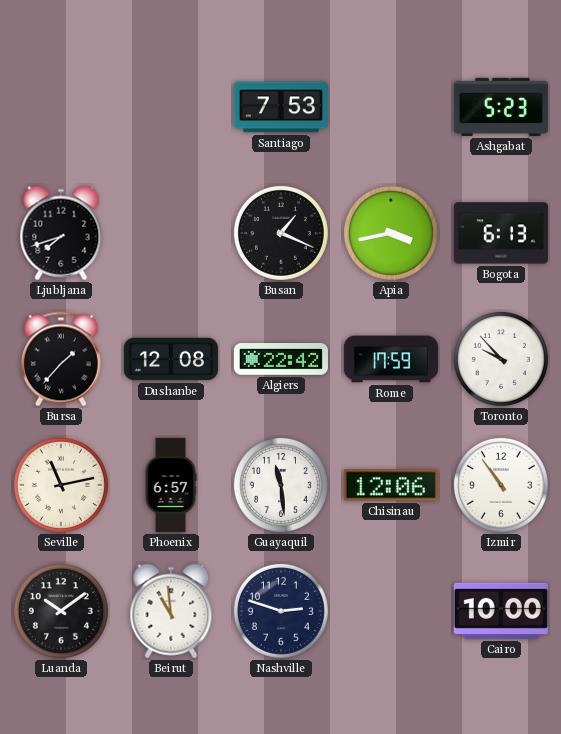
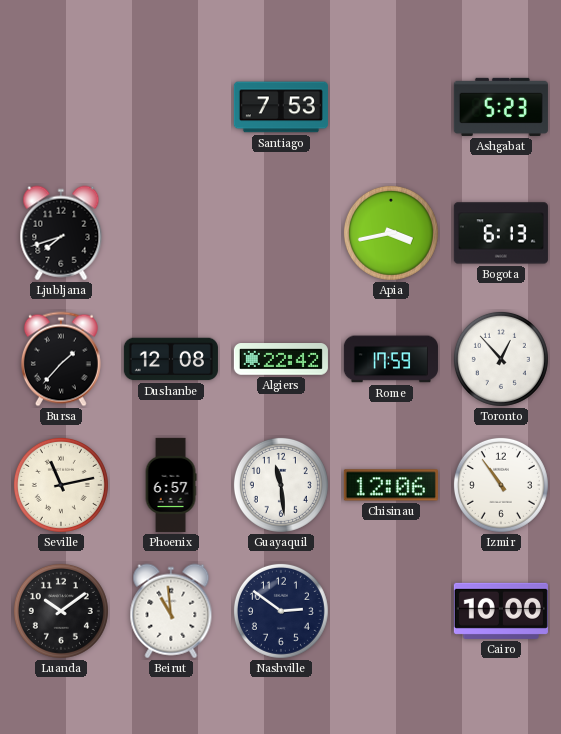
Busan: 1:19 -> none
Toronto: 9:53 -> 12:53
Nashville: 2:48 -> 2:51
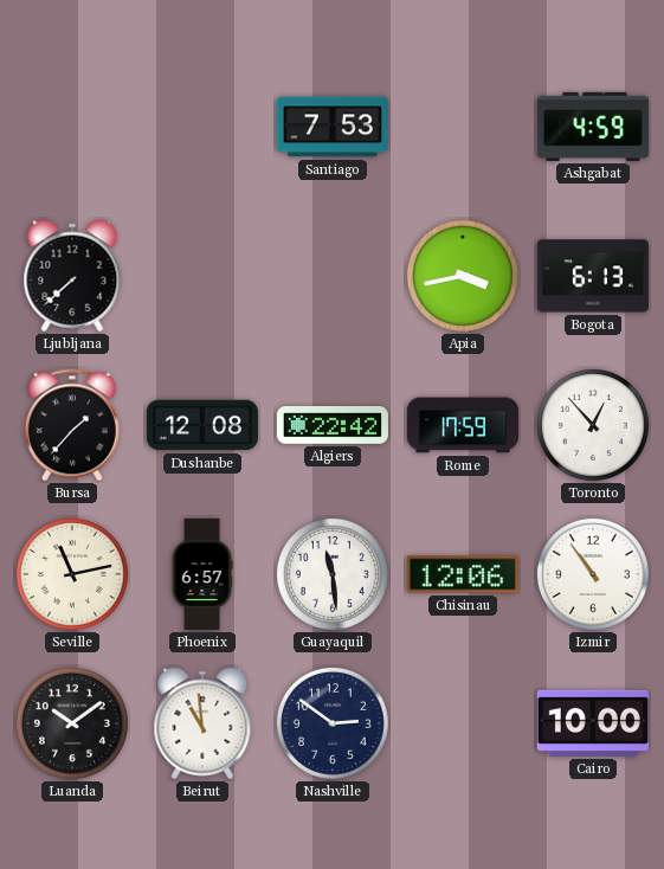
Ashgabat: 5:23 -> 4:59
Ljubljana: 7:42 -> 7:38
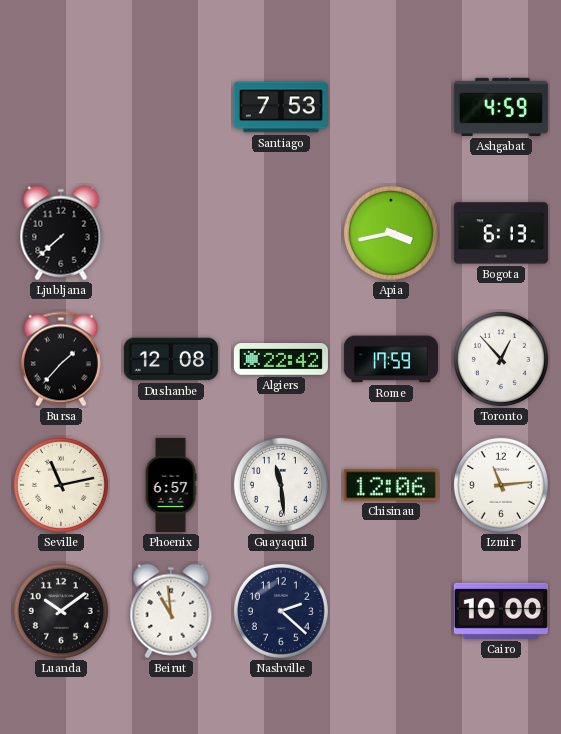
Izmir: 10:54 -> 11:14
Nashville: 2:51 -> 2:22
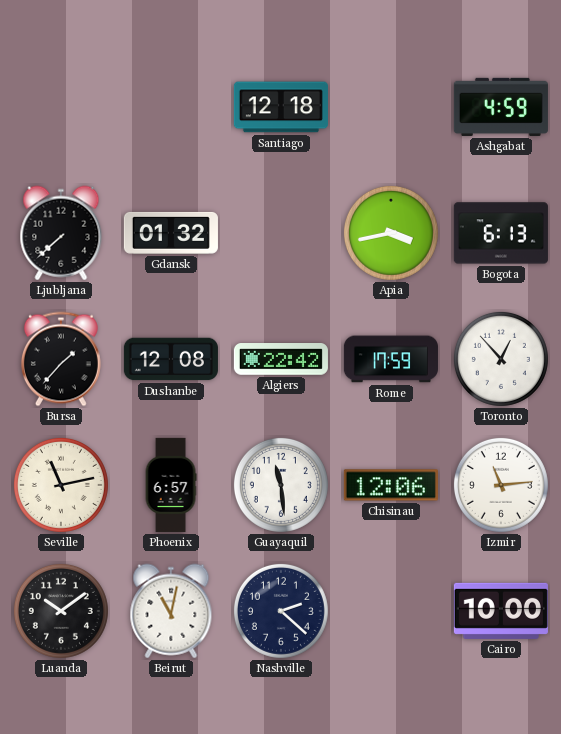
Santiago: 7:53 -> 12:18
Gdansk: none -> 01:32
Beirut: 10:59 -> 11:02
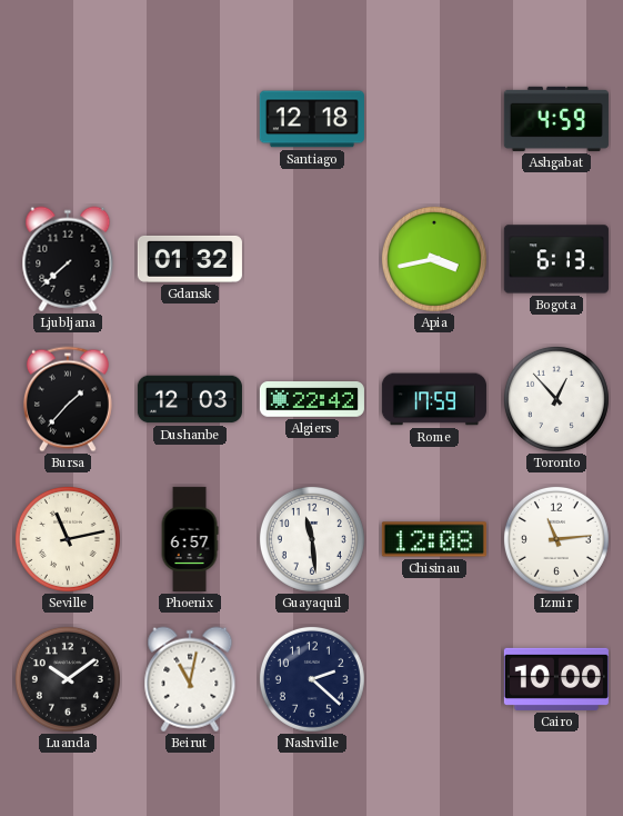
Dushanbe: 12:08 -> 12:03
Chisinau: 12:06 -> 12:08
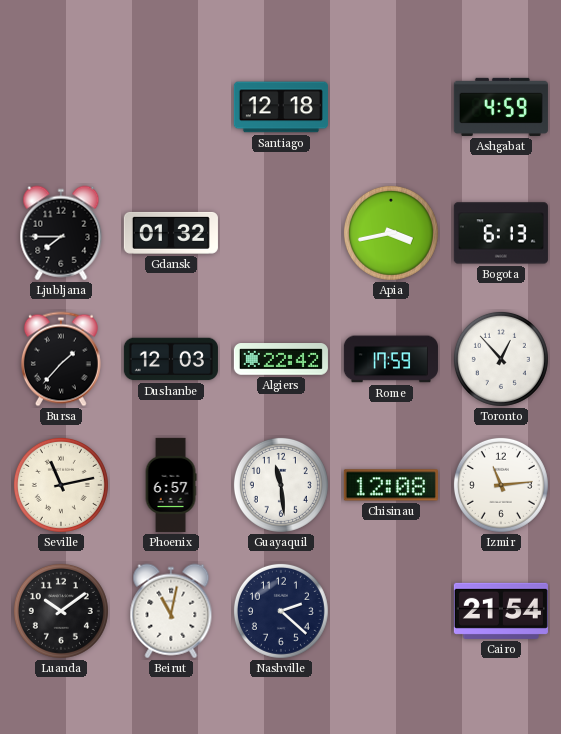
Ljubljana: 7:38 -> 7:45
Cairo: 10:00 -> 21:54
